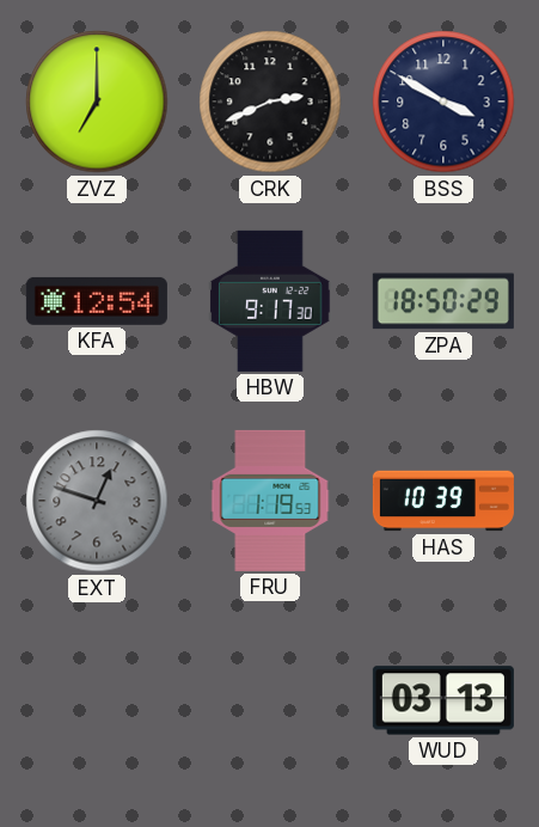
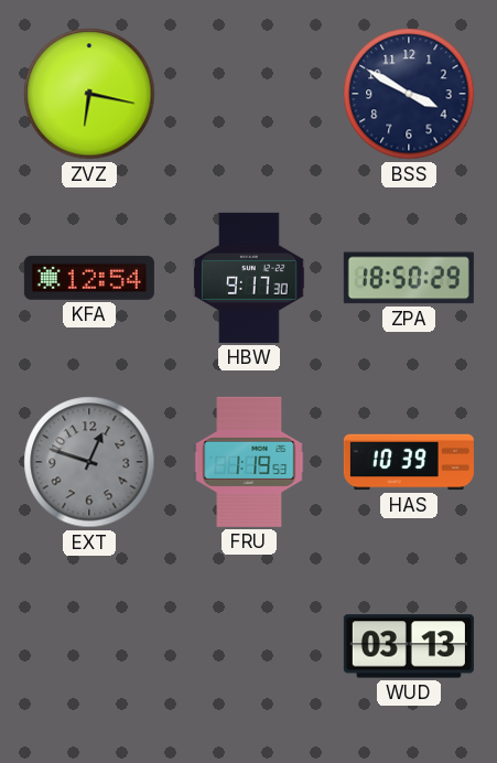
ZVZ: 7:00 -> 6:17
CRK: 2:41 -> none
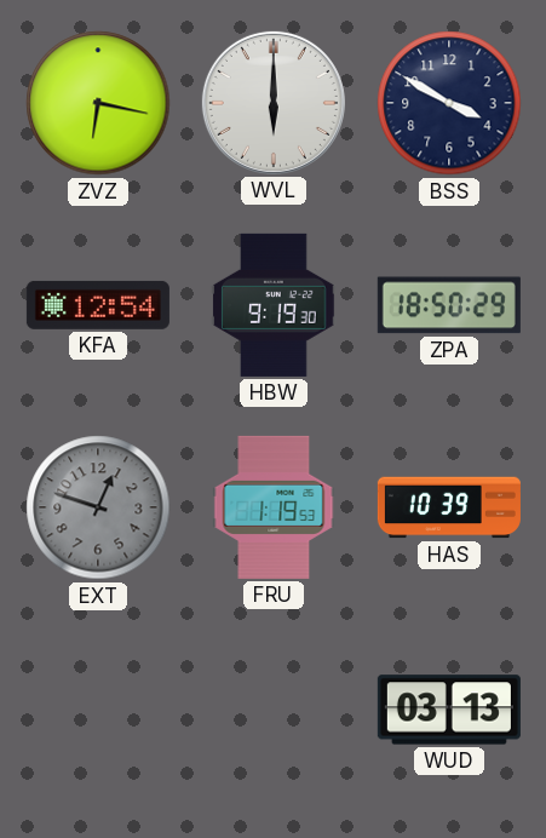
WVL: none -> 6:00
HBW: 9:17 -> 9:19
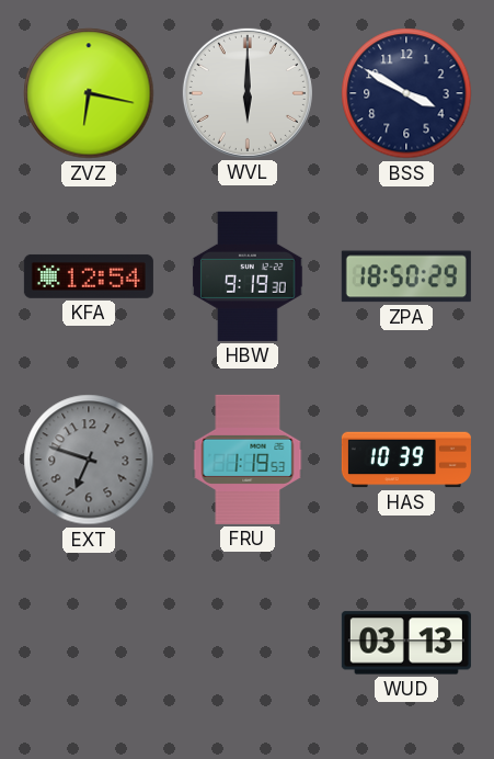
EXT: 12:48 -> 6:48
